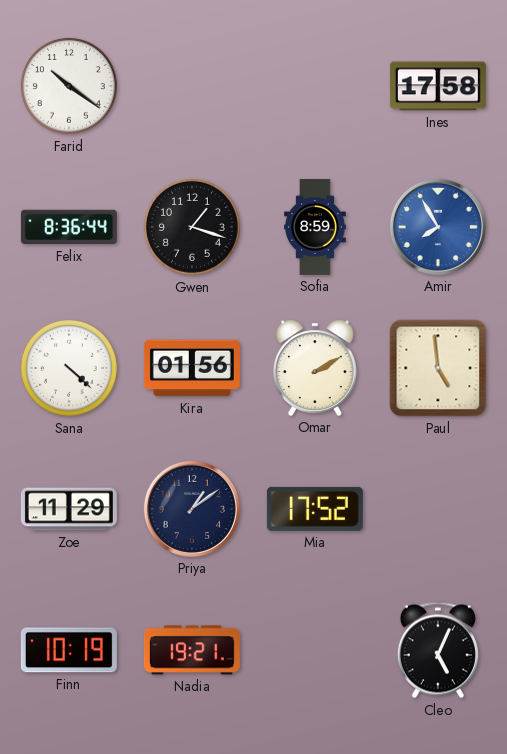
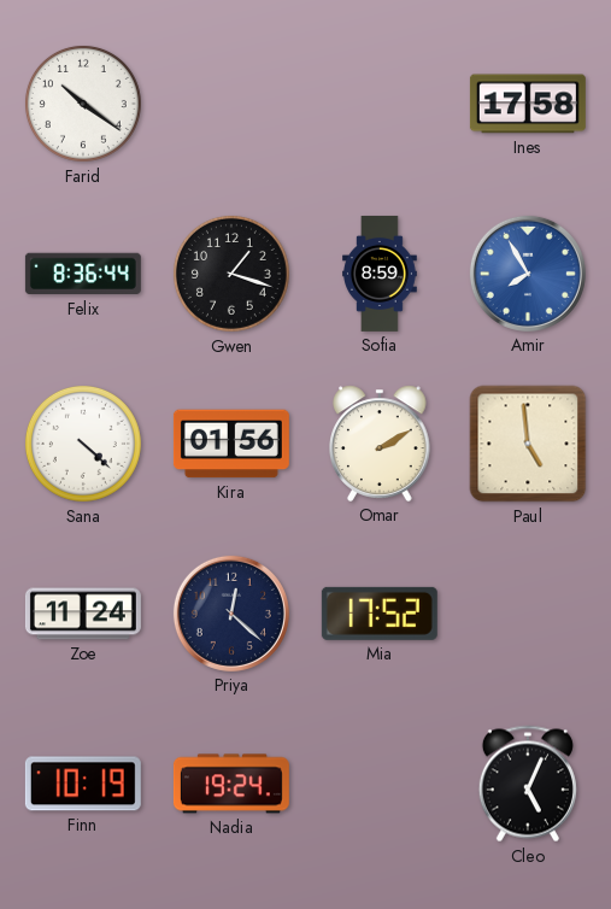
Zoe: 11:29 -> 11:24
Priya: 1:09 -> 12:22
Nadia: 19:21 -> 19:24
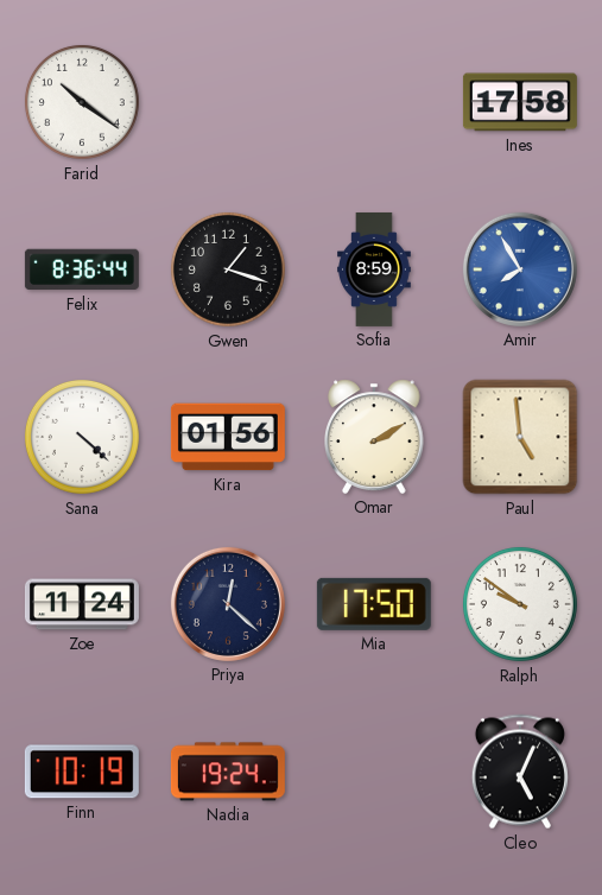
Mia: 17:52 -> 17:50
Ralph: none -> 9:51
